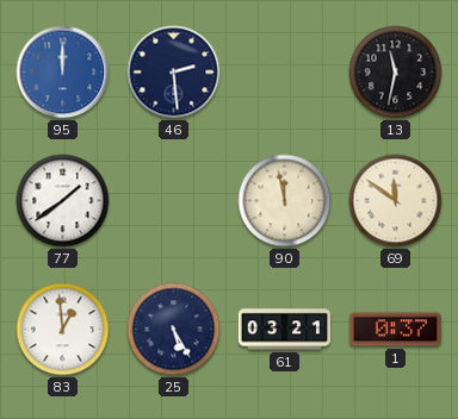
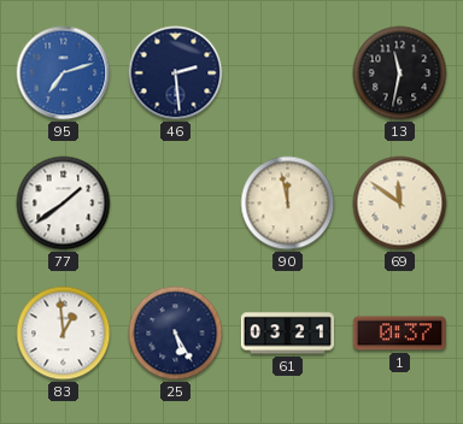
95: 12:00 -> 7:12
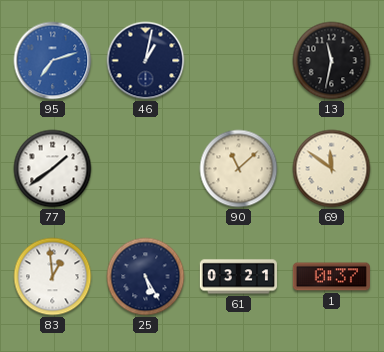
46: 2:29 -> 1:02
90: 11:58 -> 11:08
